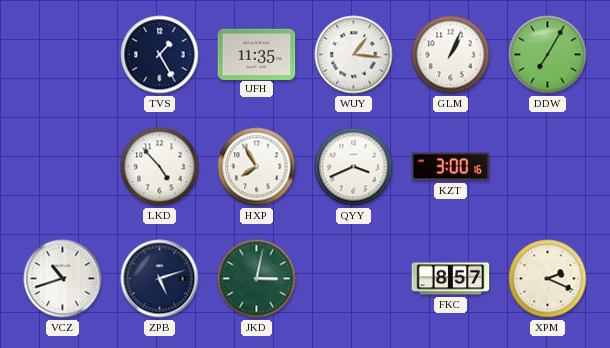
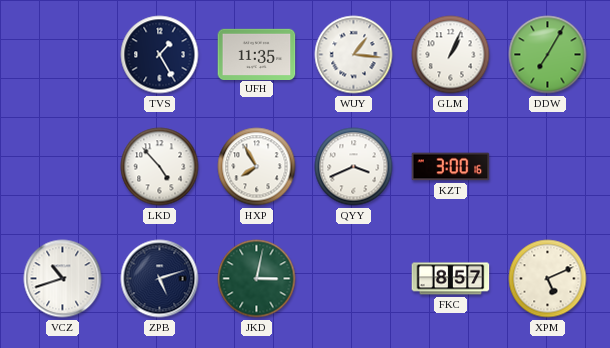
XPM: 2:19 -> 5:11
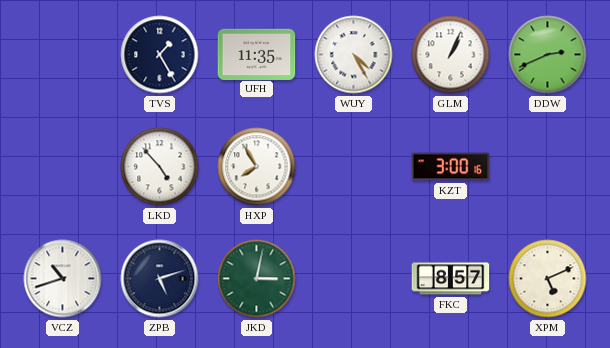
WUY: 1:16 -> 4:25
DDW: 7:05 -> 2:41
QYY: 3:41 -> none
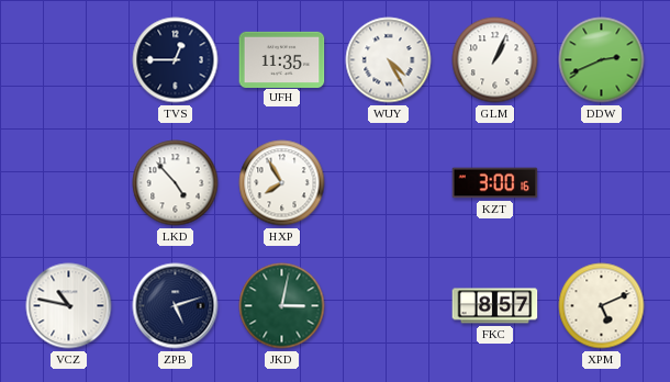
TVS: 1:25 -> 12:45
VCZ: 10:42 -> 10:47
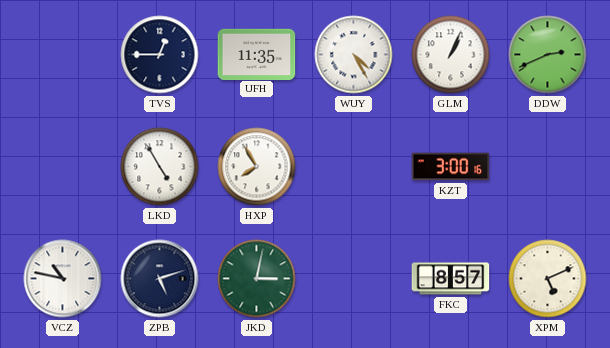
LKD: 4:53 -> 4:55
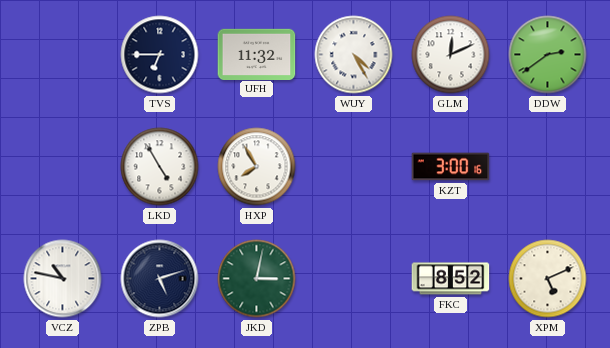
TVS: 12:45 -> 6:45
UFH: 11:35 -> 11:32
GLM: 1:04 -> 12:11
DDW: 2:41 -> 2:39
FKC: 8:57 -> 8:52
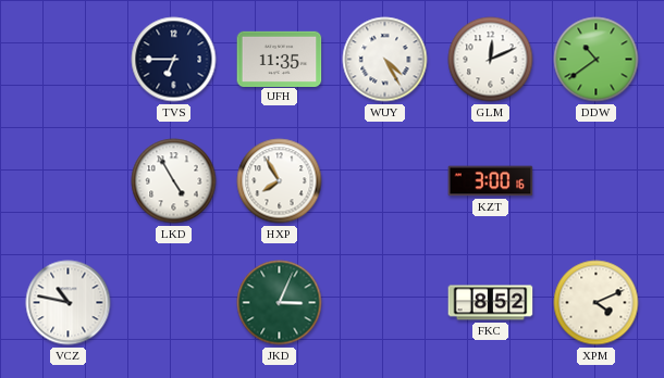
UFH: 11:32 -> 11:35
DDW: 2:39 -> 10:39
ZPB: 5:12 -> none
JKD: 3:02 -> 3:04
XPM: 5:11 -> 4:11
